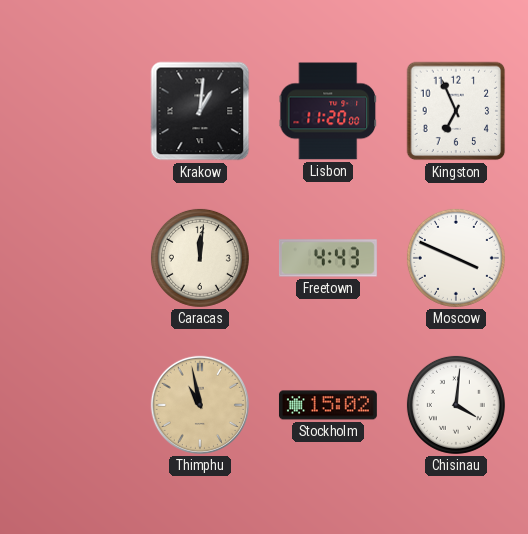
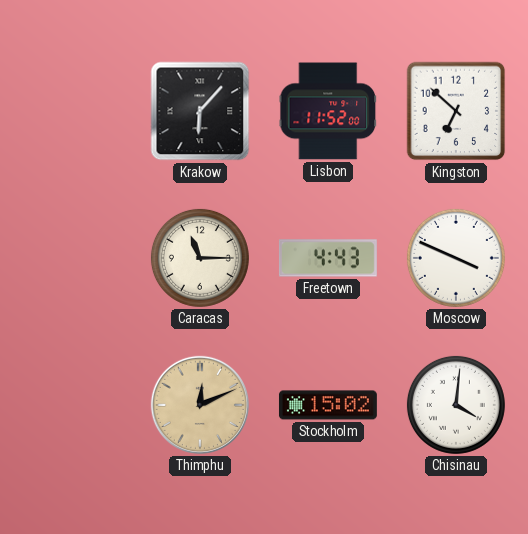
Krakow: 1:01 -> 6:07
Lisbon: 11:20 -> 11:52
Kingston: 6:56 -> 6:52
Caracas: 12:01 -> 11:15
Thimphu: 10:58 -> 12:11
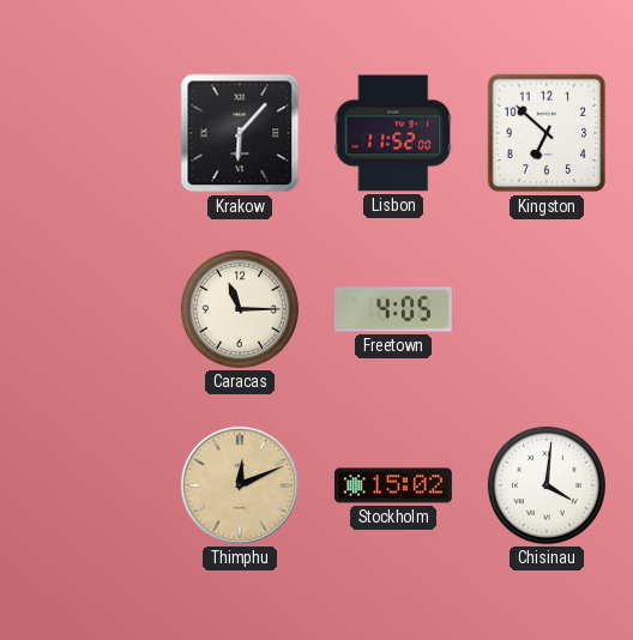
Freetown: 4:43 -> 4:05
Moscow: 3:49 -> none
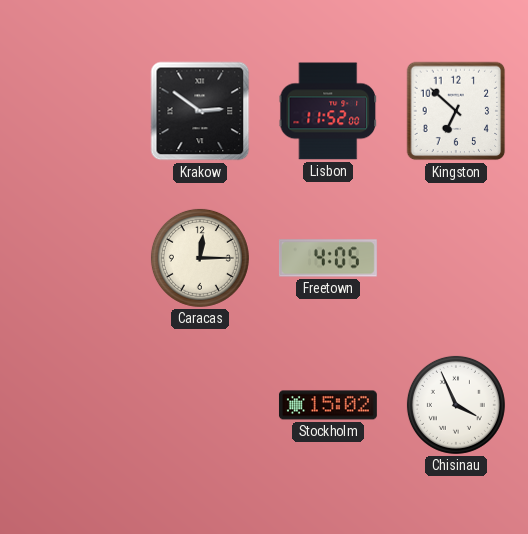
Krakow: 6:07 -> 2:51
Caracas: 11:15 -> 12:15
Thimphu: 12:11 -> none
Chisinau: 4:01 -> 3:56
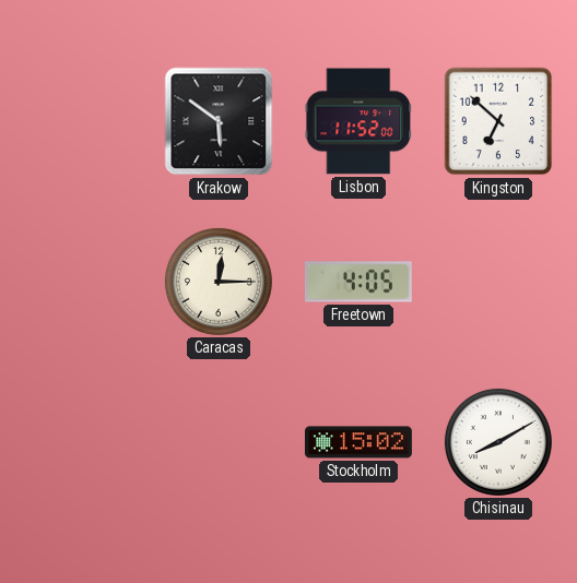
Krakow: 2:51 -> 5:51
Chisinau: 3:56 -> 8:10
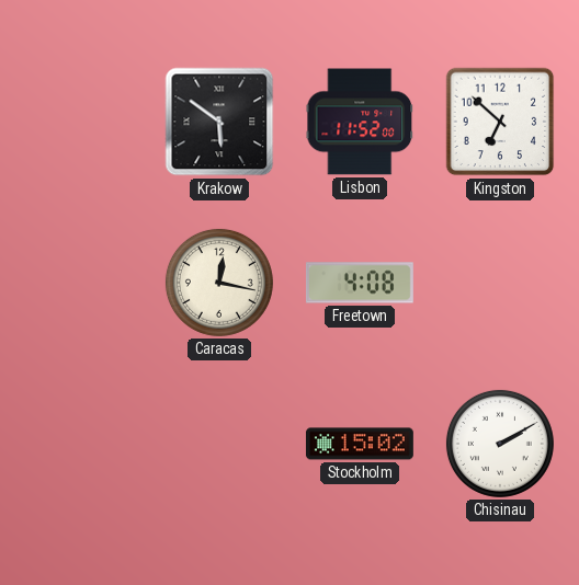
Caracas: 12:15 -> 12:17
Freetown: 4:05 -> 4:08
Chisinau: 8:10 -> 2:10
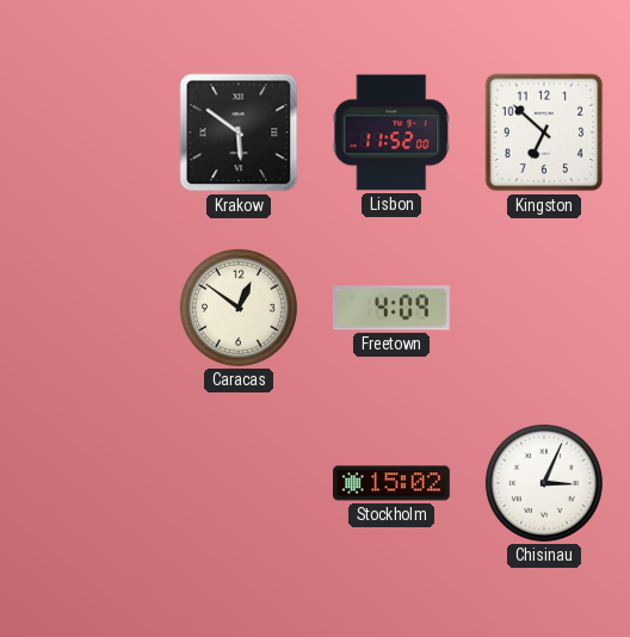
Caracas: 12:17 -> 12:51
Freetown: 4:08 -> 4:09
Chisinau: 2:10 -> 3:04
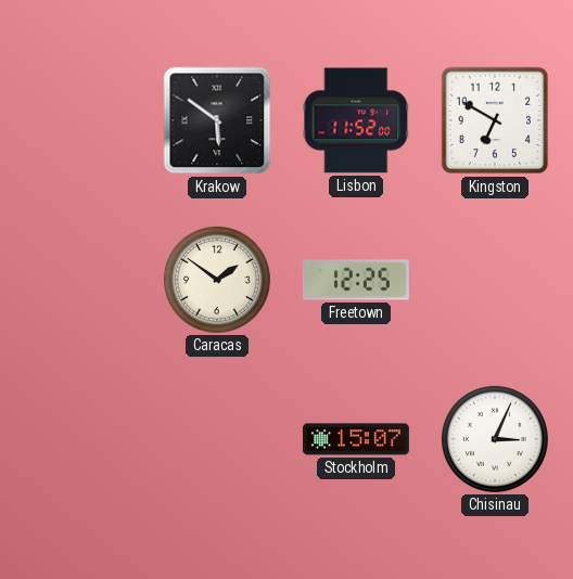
Kingston: 6:52 -> 6:50
Caracas: 12:51 -> 1:51
Freetown: 4:09 -> 12:25
Stockholm: 15:02 -> 15:07
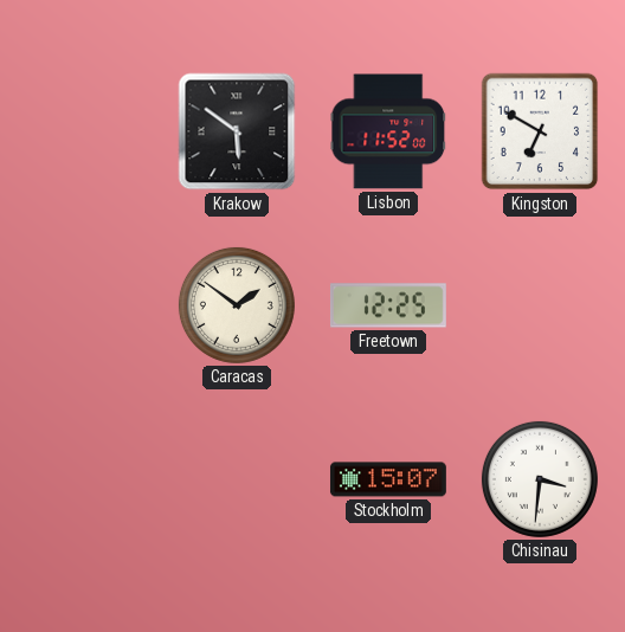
Chisinau: 3:04 -> 3:31
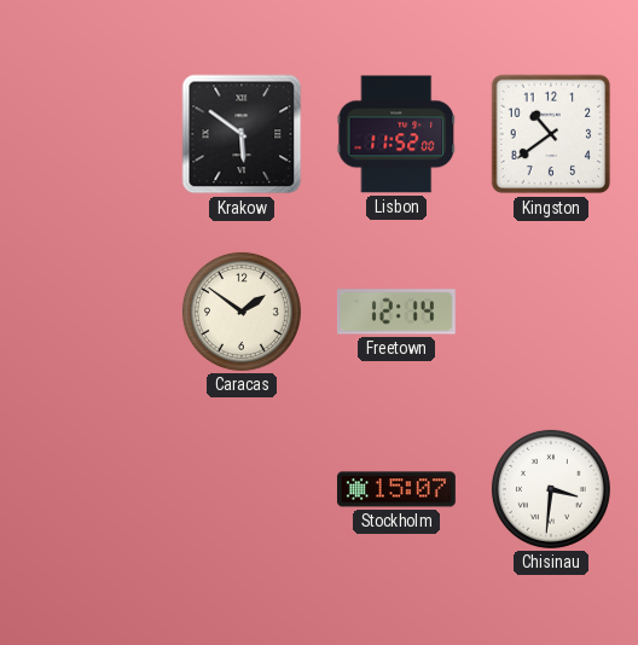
Kingston: 6:50 -> 10:39
Freetown: 12:25 -> 12:14
